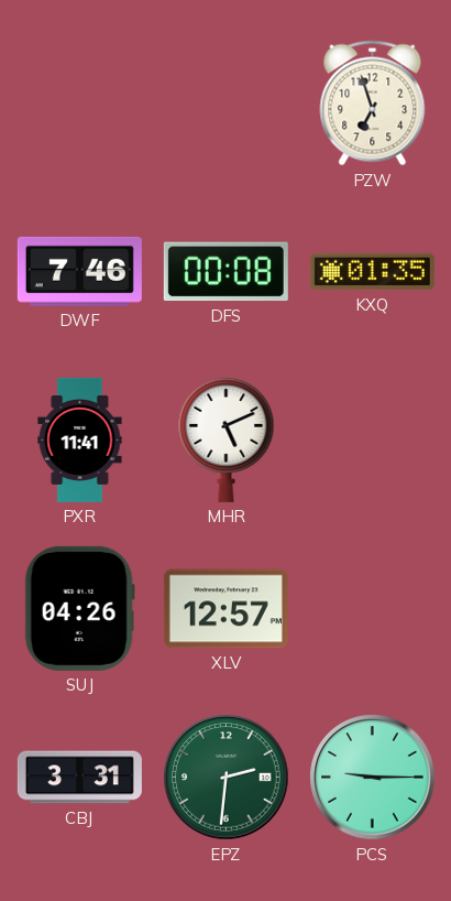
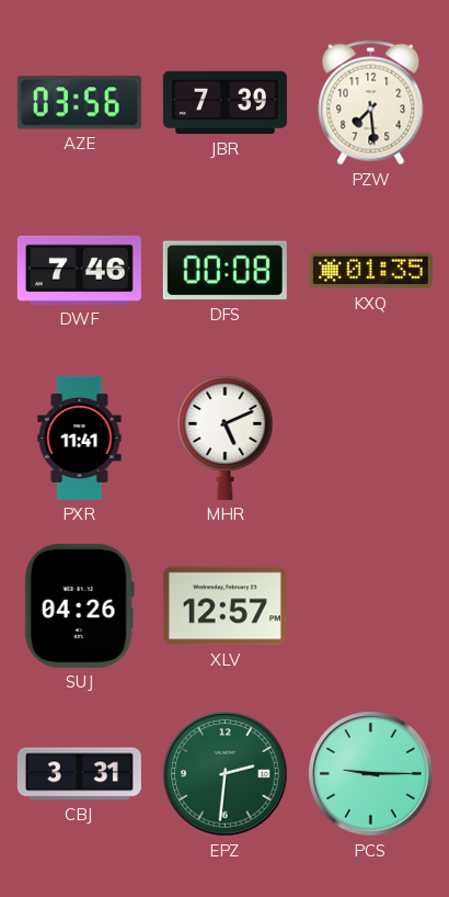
AZE: none -> 03:56
JBR: none -> 7:39
PZW: 6:57 -> 7:29
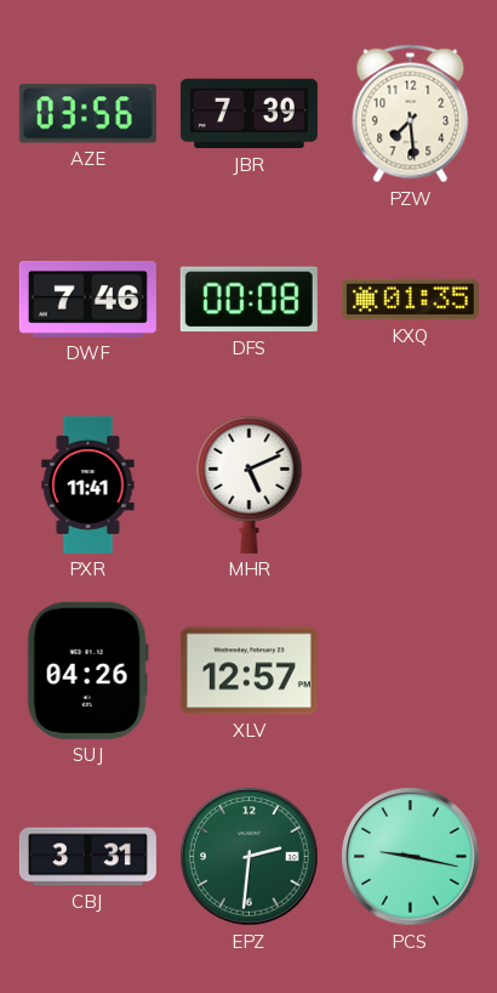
PCS: 9:15 -> 9:17
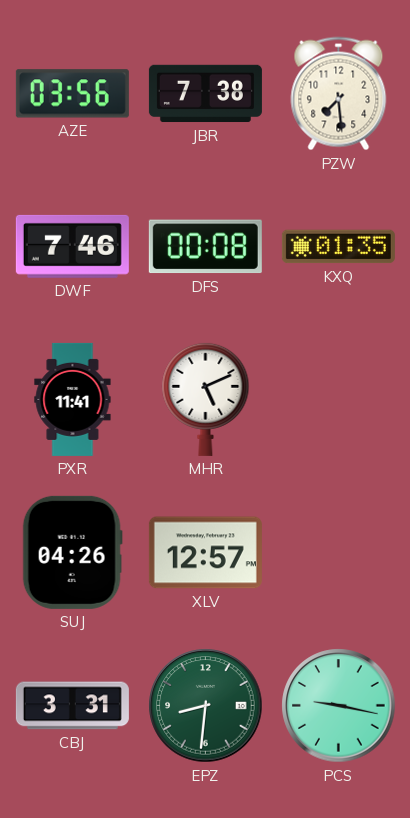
JBR: 7:39 -> 7:38
EPZ: 2:31 -> 8:31
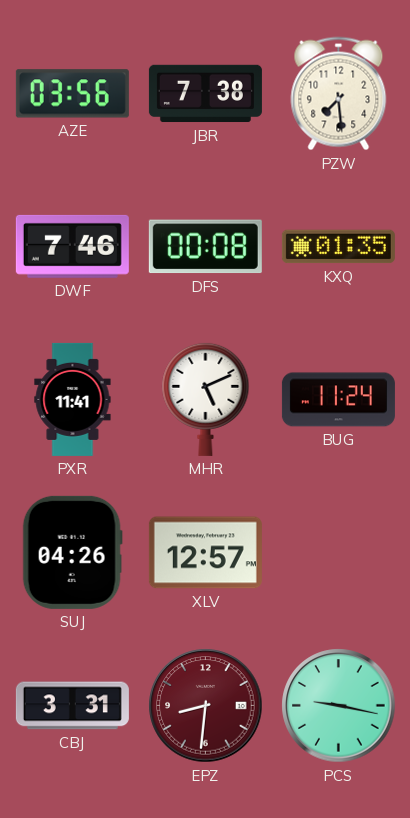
BUG: none -> 11:24
EPZ dial: green -> burgundy
